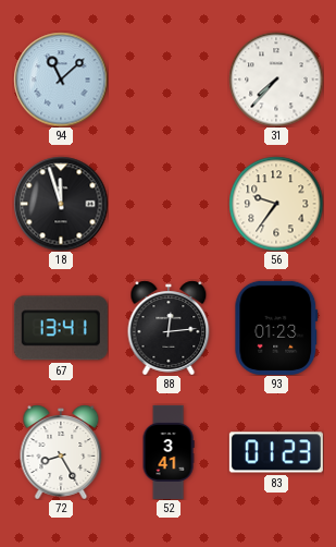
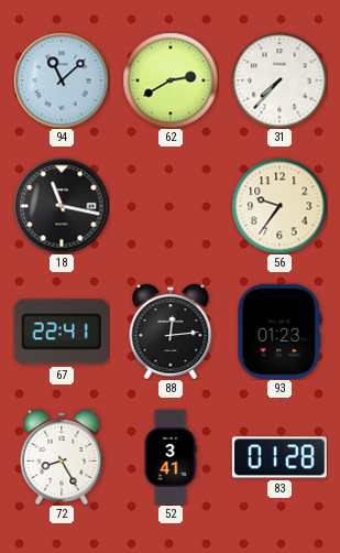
62: none -> 2:40
18: 11:57 -> 11:17
67: 13:41 -> 22:41
83: 01:23 -> 01:28
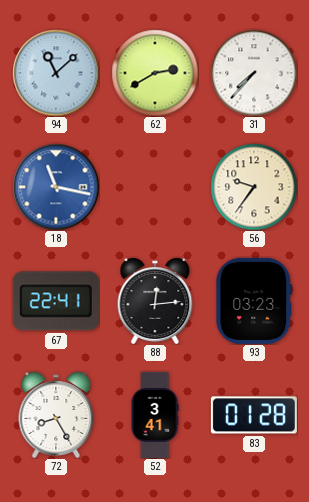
18 dial: black -> blue
93: 01:23 -> 03:23
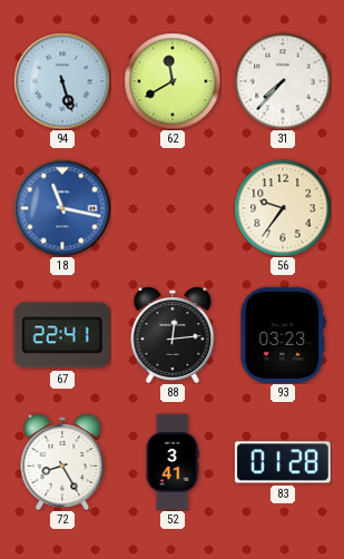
94: 11:08 -> 5:27
62: 2:40 -> 11:40
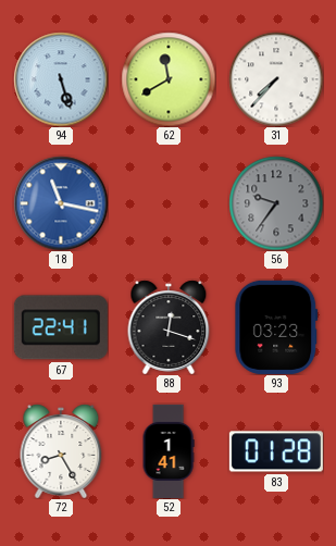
56 dial: cream -> grey
88: 12:14 -> 12:18
52: 3:41 -> 1:41
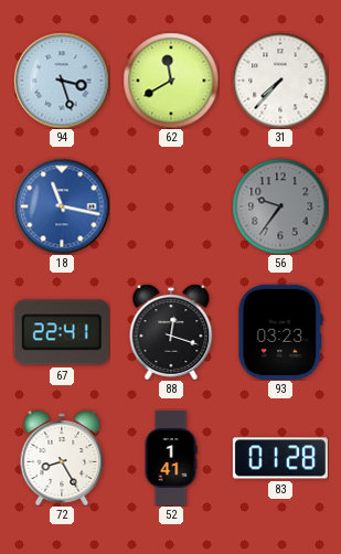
94: 5:27 -> 3:27
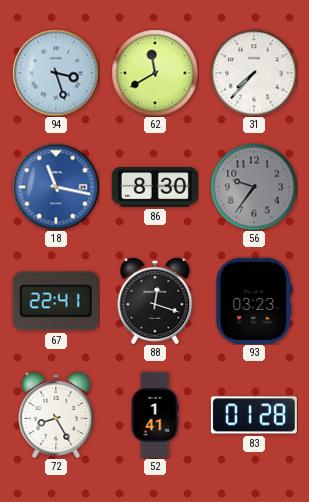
86: none -> 8:30
